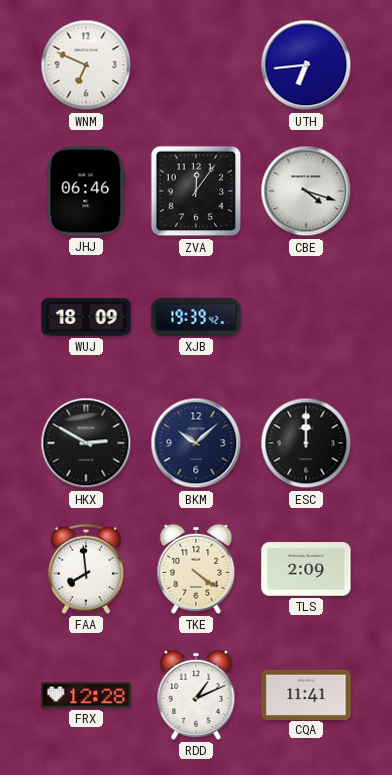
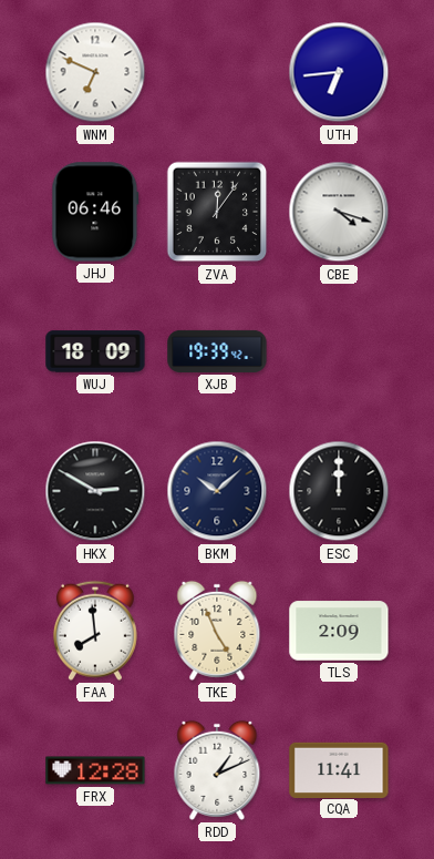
TKE: 4:21 -> 4:56
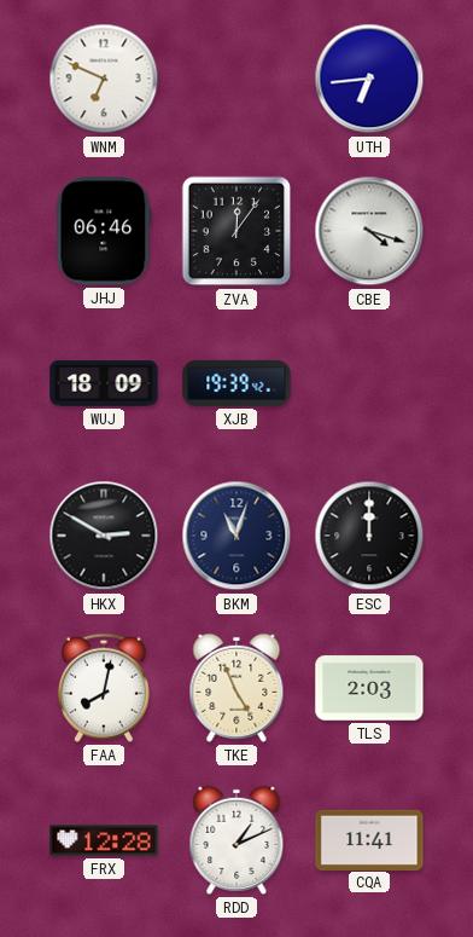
BKM: 10:08 -> 11:03
FAA: 7:59 -> 8:02
TLS: 2:09 -> 2:03
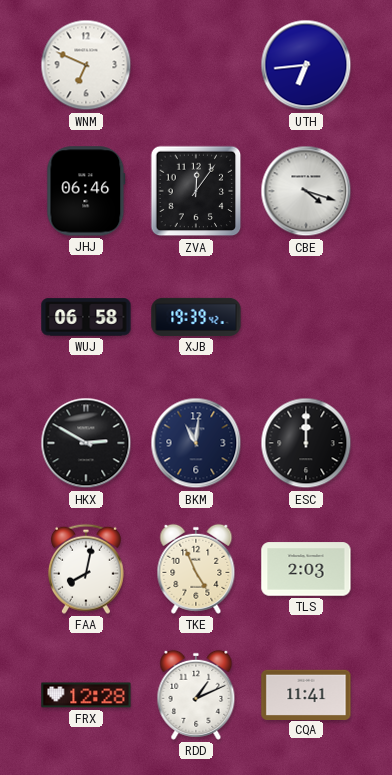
WUJ: 18:09 -> 06:58
BKM: 11:03 -> 11:01
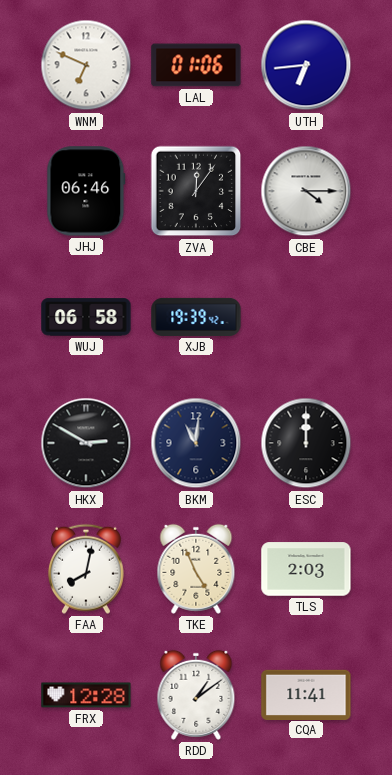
LAL: none -> 01:06
CBE: 4:18 -> 4:15
RDD: 1:11 -> 1:09
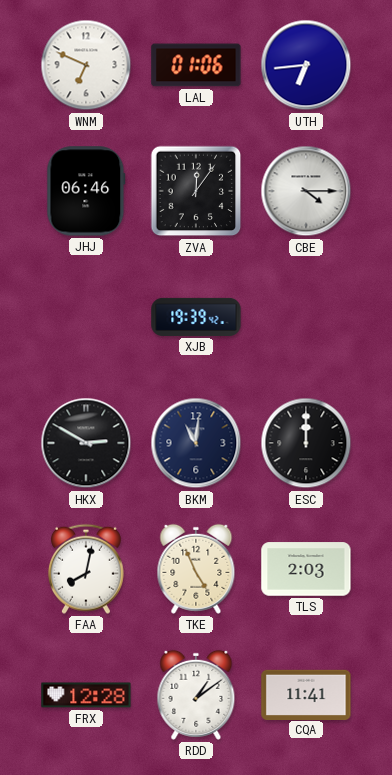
WUJ: 06:58 -> none
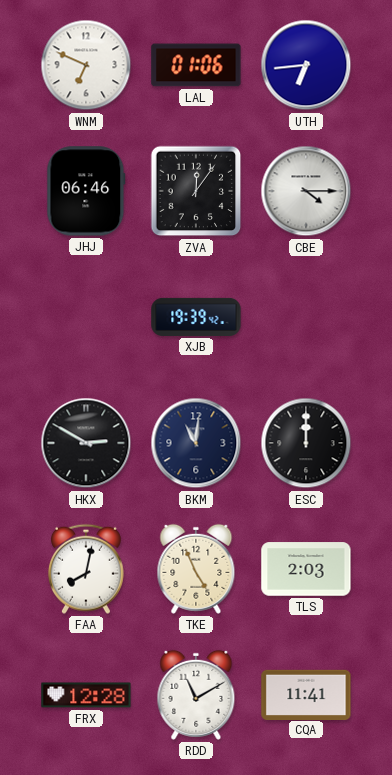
RDD: 1:09 -> 11:10
